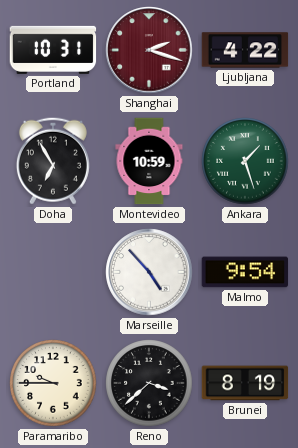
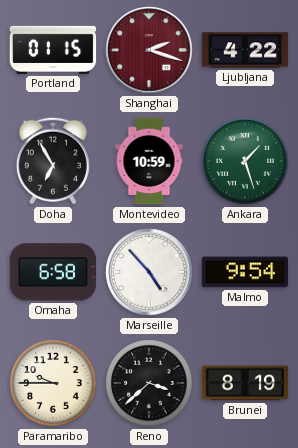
Portland: 10:31 -> 01:15
Omaha: none -> 6:58
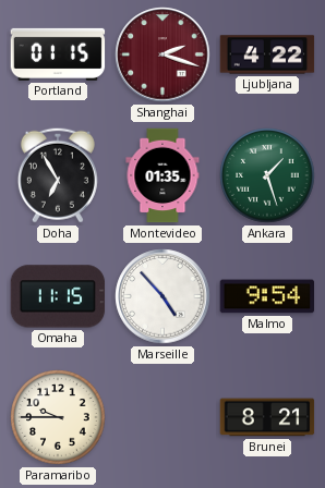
Montevideo: 10:59 -> 01:35
Omaha: 6:58 -> 11:15
Reno: 3:38 -> none
Brunei: 8:19 -> 8:21
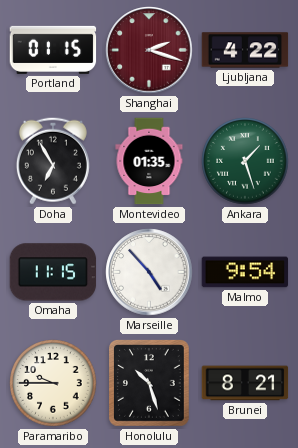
Honolulu: none -> 10:27
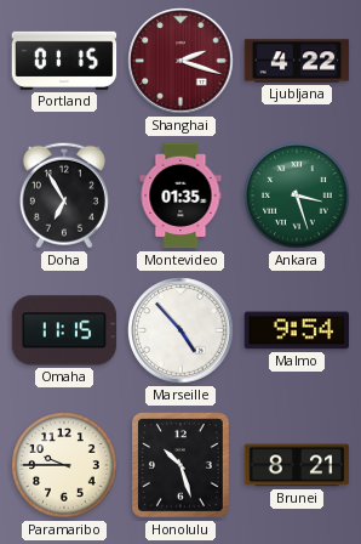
Ankara: 1:27 -> 3:27
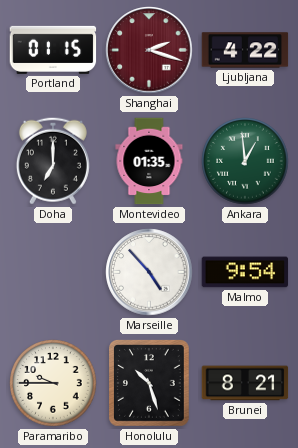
Doha: 6:55 -> 7:00
Ankara: 3:27 -> 12:59
Omaha: 11:15 -> none
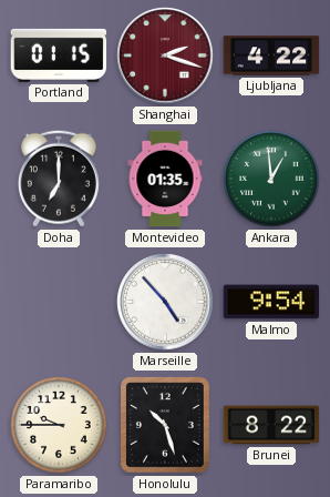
Brunei: 8:21 -> 8:22
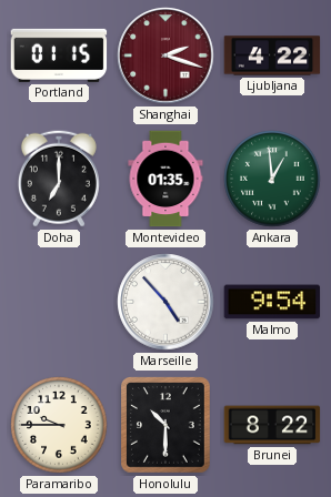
Honolulu: 10:27 -> 10:30
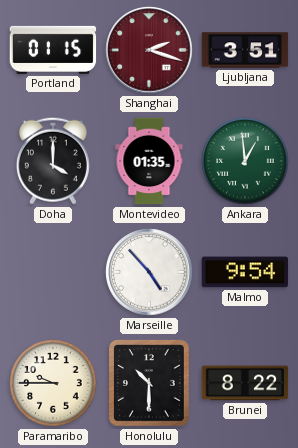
Ljubljana: 4:22 -> 3:51
Doha: 7:00 -> 4:00
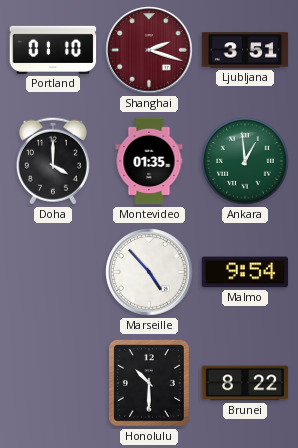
Portland: 01:15 -> 01:10
Paramaribo: 9:45 -> none
